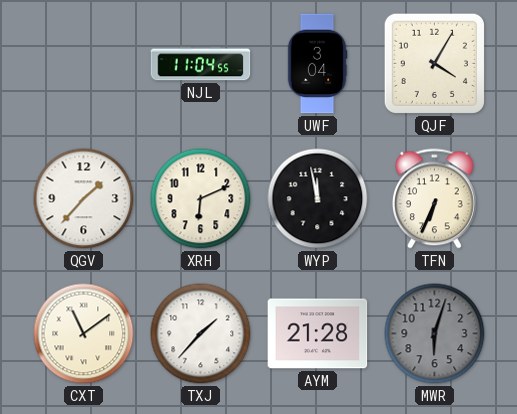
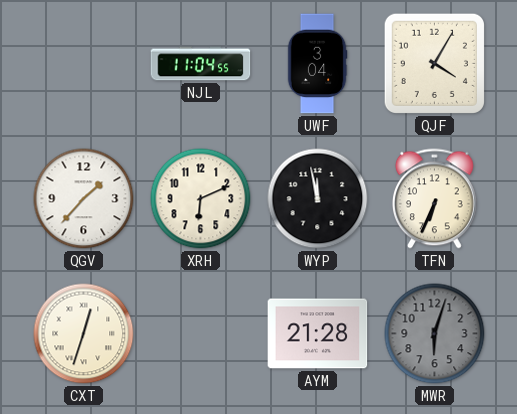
CXT: 11:09 -> 12:33
TXJ: 1:37 -> none
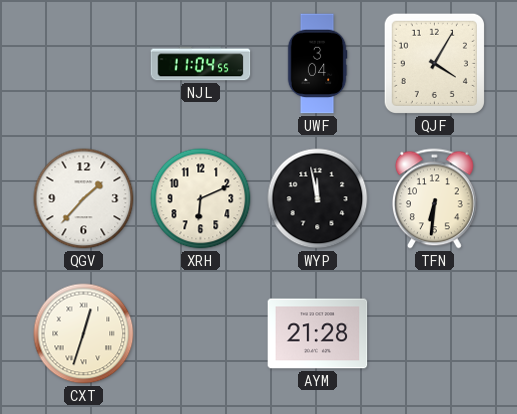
TFN: 6:34 -> 6:31
MWR: 6:03 -> none
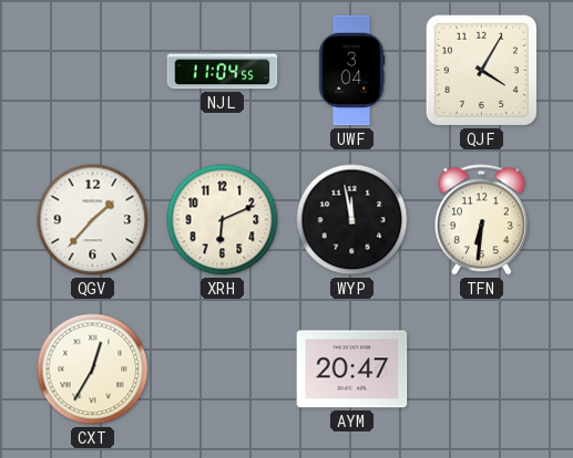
CXT: 12:33 -> 12:35
AYM: 21:28 -> 20:47
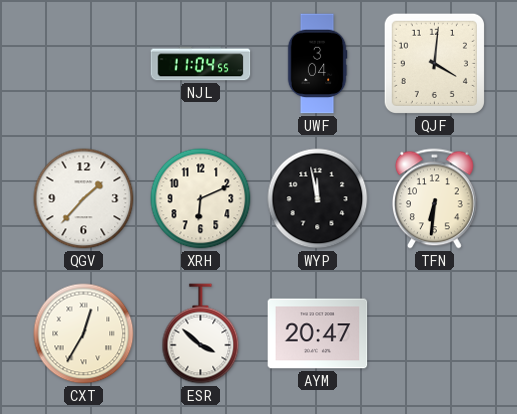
QJF: 4:05 -> 4:01
ESR: none -> 3:52
